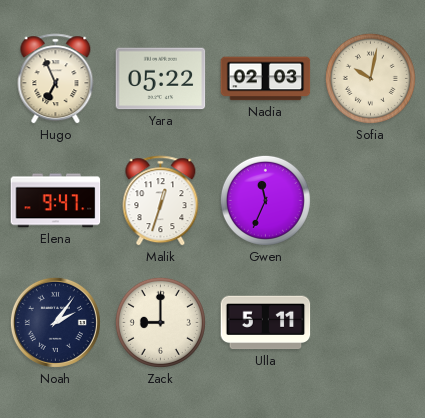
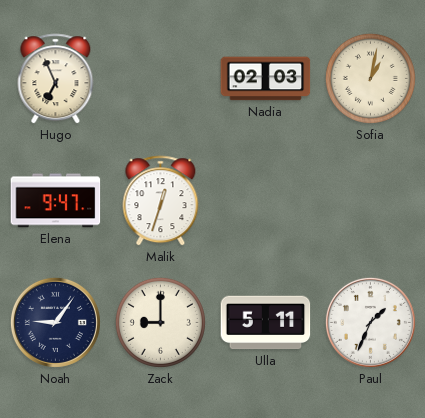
Yara: 05:22 -> none
Sofia: 10:02 -> 1:02
Gwen: 11:34 -> none
Noah: 2:06 -> 9:06
Paul: none -> 1:34
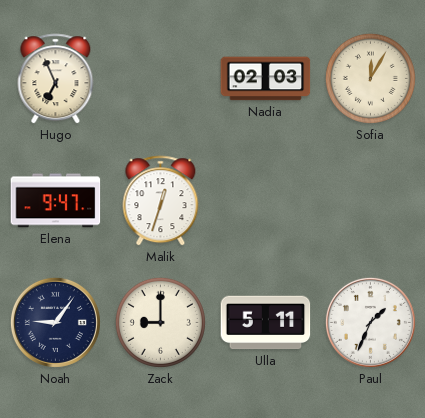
Sofia: 1:02 -> 12:05
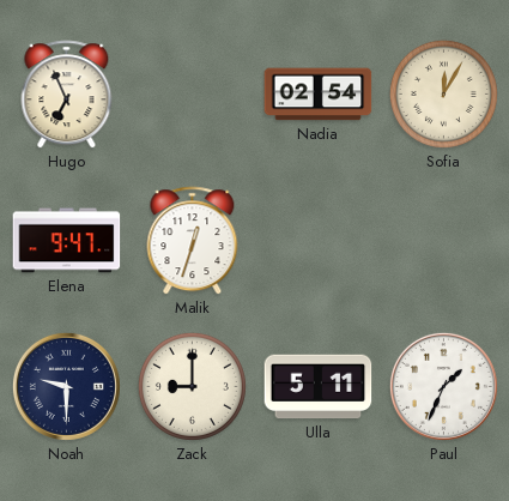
Nadia: 02:03 -> 02:54
Noah: 9:06 -> 9:30
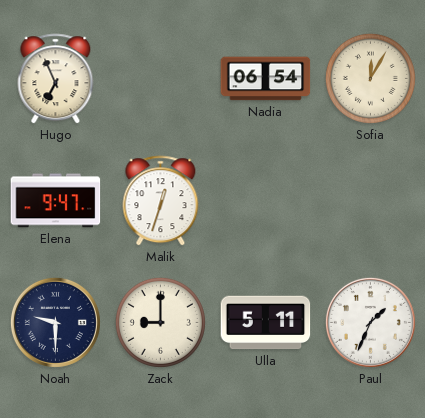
Nadia: 02:54 -> 06:54
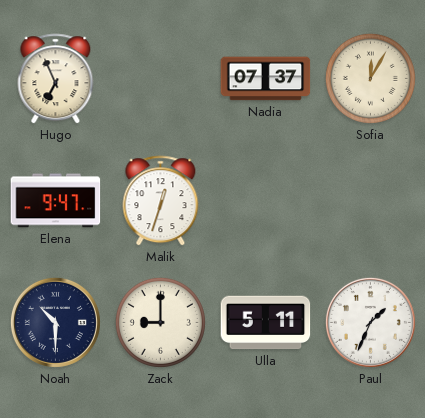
Nadia: 06:54 -> 07:37
Noah: 9:30 -> 10:30
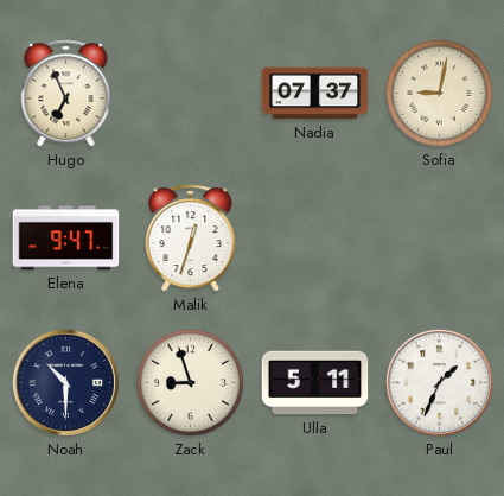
Sofia: 12:05 -> 9:02
Zack: 9:00 -> 8:57
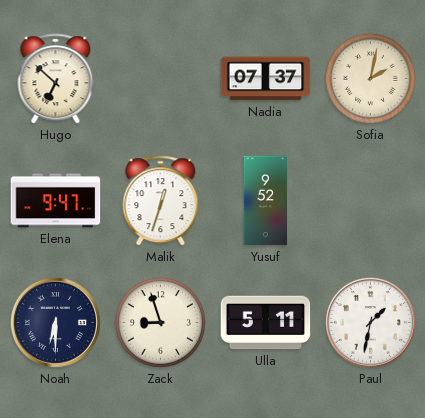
Hugo: 6:56 -> 6:52
Sofia: 9:02 -> 2:02
Yusuf: none -> 9:52
Noah: 10:30 -> 6:30
Paul: 1:34 -> 1:32
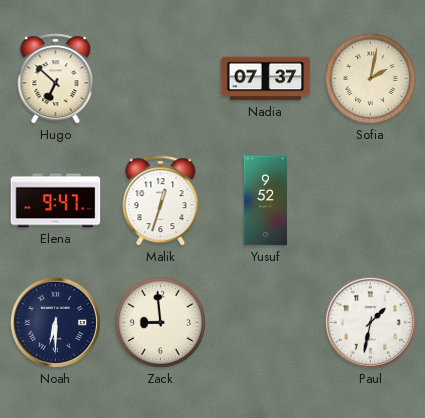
Zack: 8:57 -> 8:59
Ulla: 5:11 -> none
